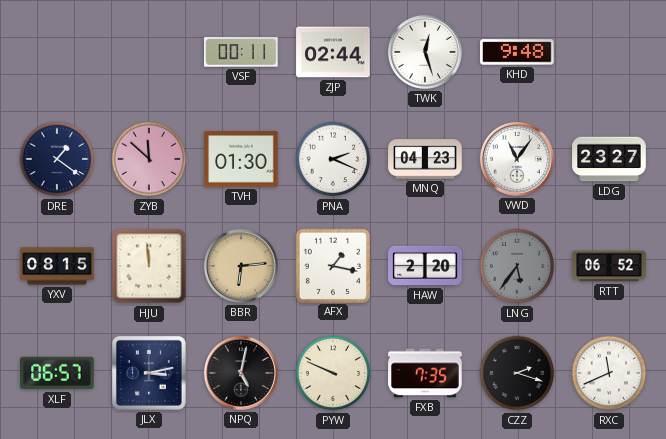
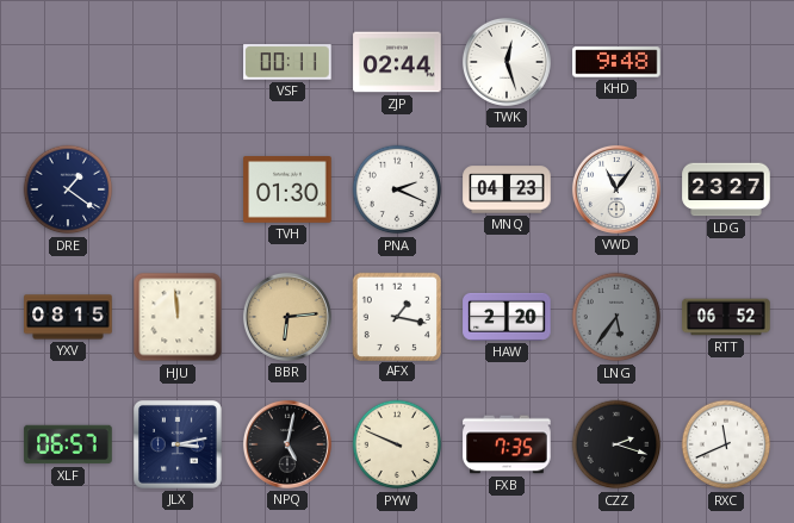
ZYB: 11:52 -> none
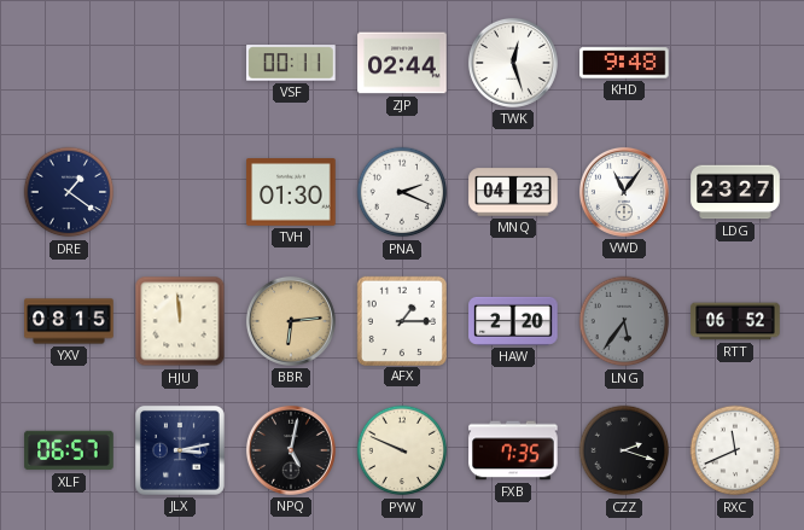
AFX: 1:17 -> 1:15
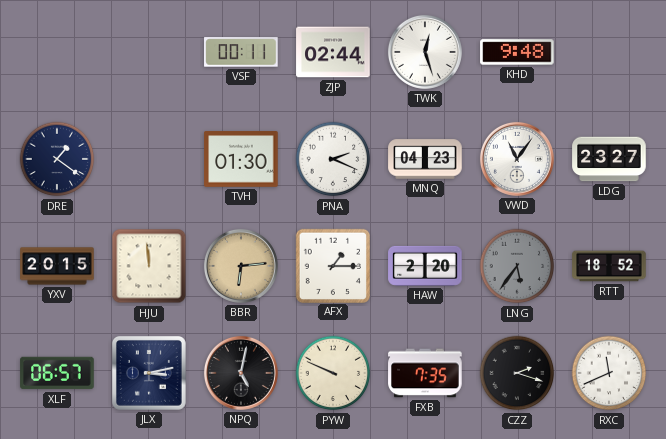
YXV: 08:15 -> 20:15
RTT: 06:52 -> 18:52
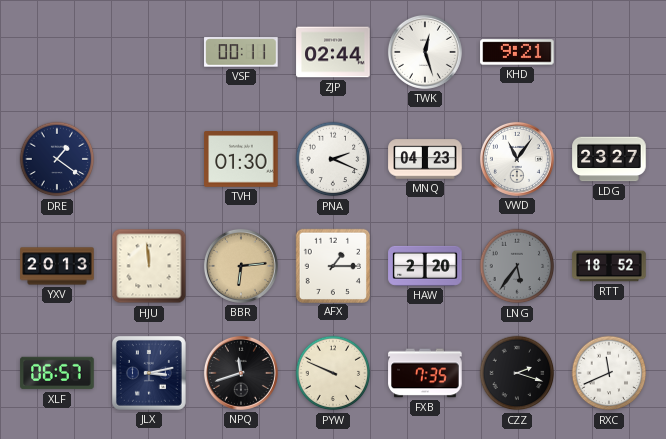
KHD: 9:48 -> 9:21
YXV: 20:15 -> 20:13
NPQ: 5:02 -> 11:42
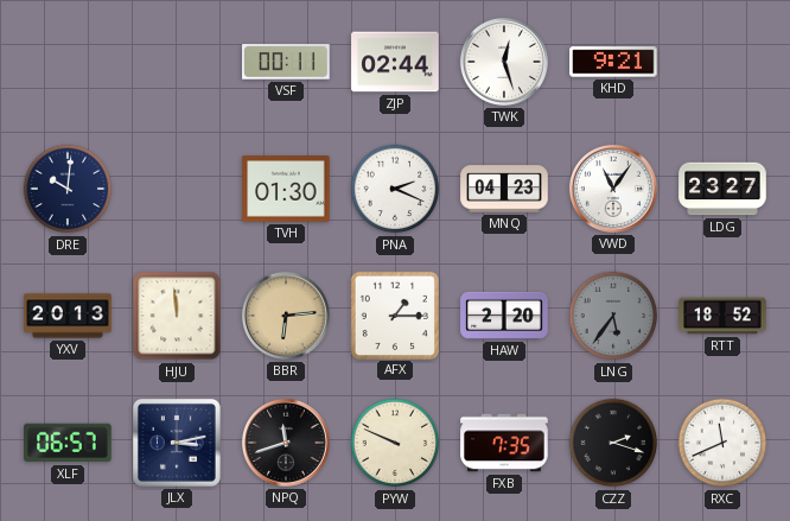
DRE: 1:21 -> 10:01
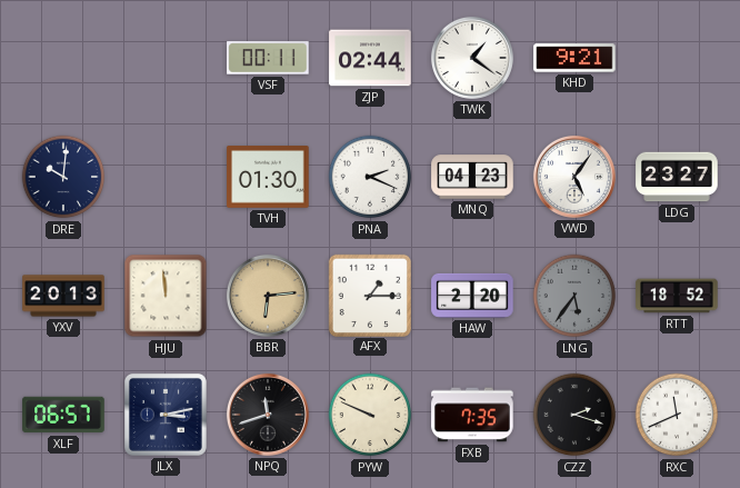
TWK: 12:27 -> 1:21
VWD: 11:06 -> 5:06
